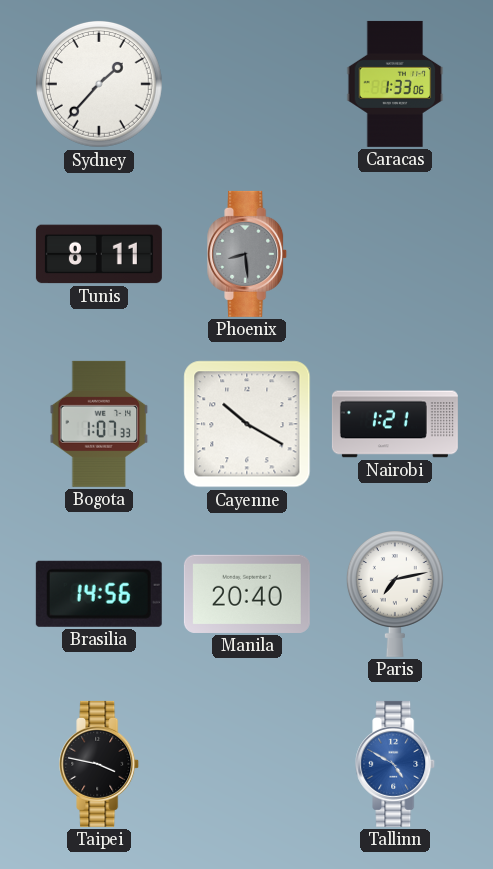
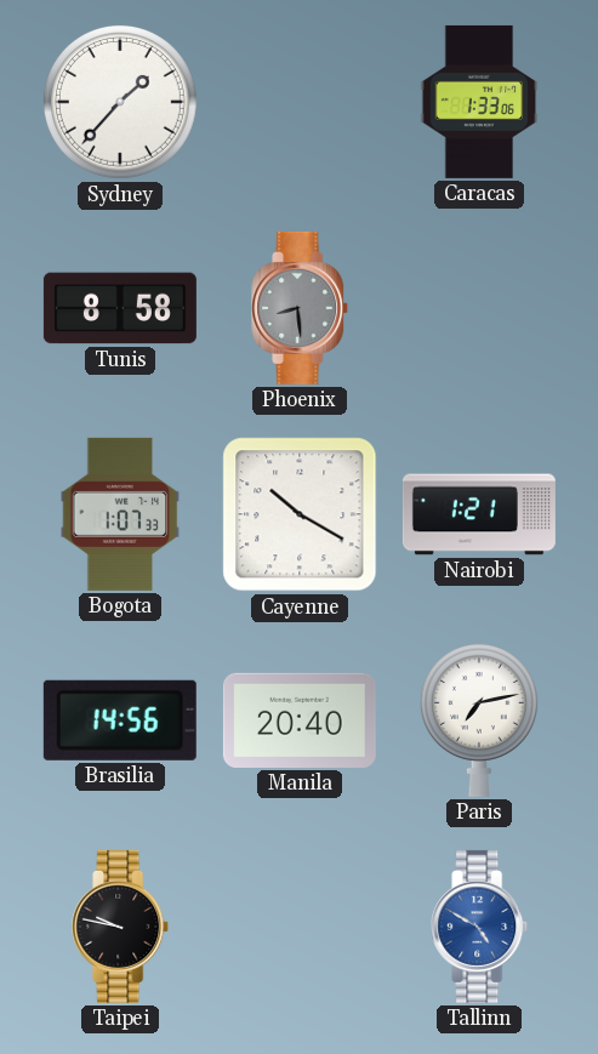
Tunis: 8:11 -> 8:58
Taipei: 3:47 -> 9:47
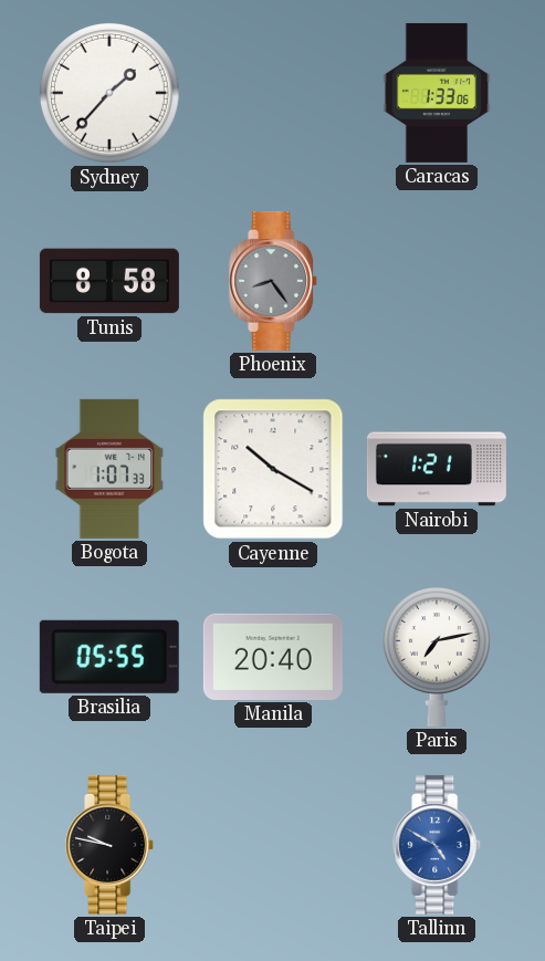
Phoenix: 8:29 -> 8:24
Brasilia: 14:56 -> 05:55
